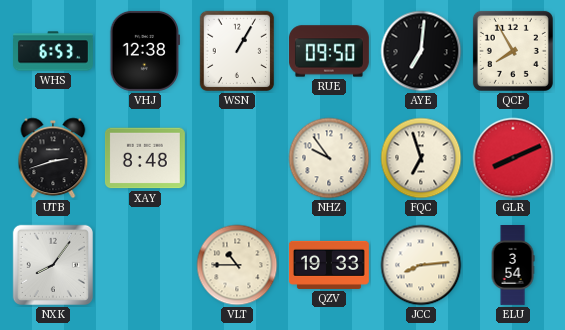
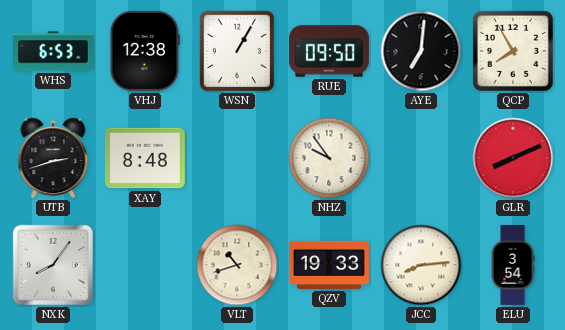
FQC: 6:57 -> none
VLT: 10:45 -> 10:42
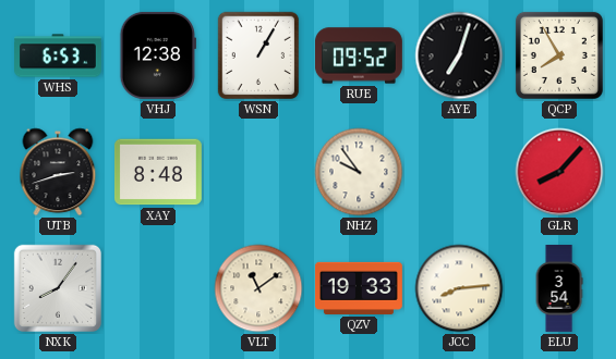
RUE: 09:50 -> 09:52
AYE: 7:01 -> 7:03
GLR: 8:11 -> 8:07
VLT: 10:42 -> 11:09
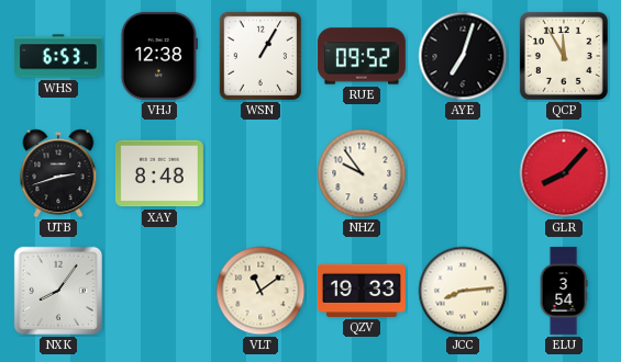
QCP: 7:55 -> 11:55
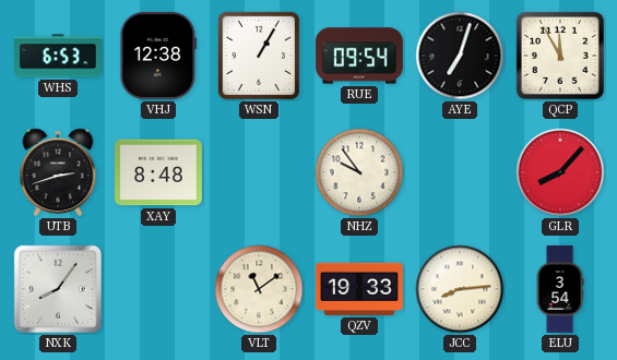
RUE: 09:52 -> 09:54
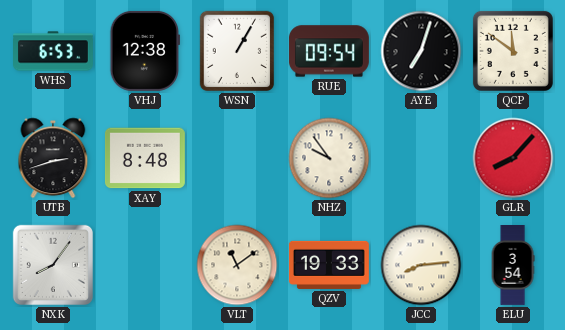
QCP: 11:55 -> 11:51
